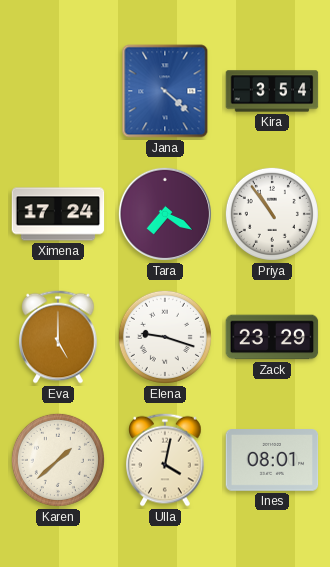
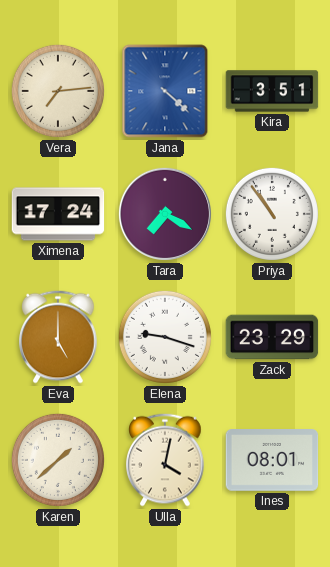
Vera: none -> 7:14
Kira: 3:54 -> 3:51
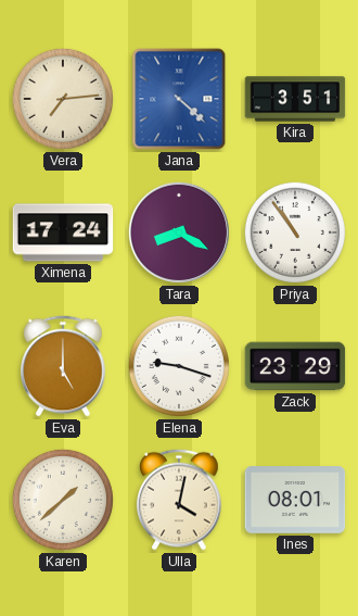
Tara: 7:20 -> 8:20
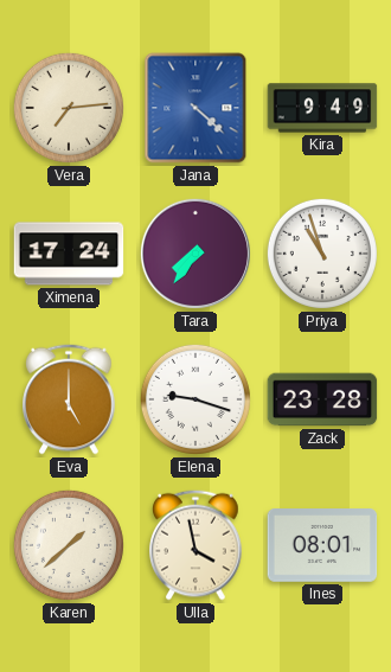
Kira: 3:51 -> 9:49
Tara: 8:20 -> 7:36
Priya: 10:54 -> 10:57
Zack: 23:29 -> 23:28
Ulla: 4:02 -> 3:58
